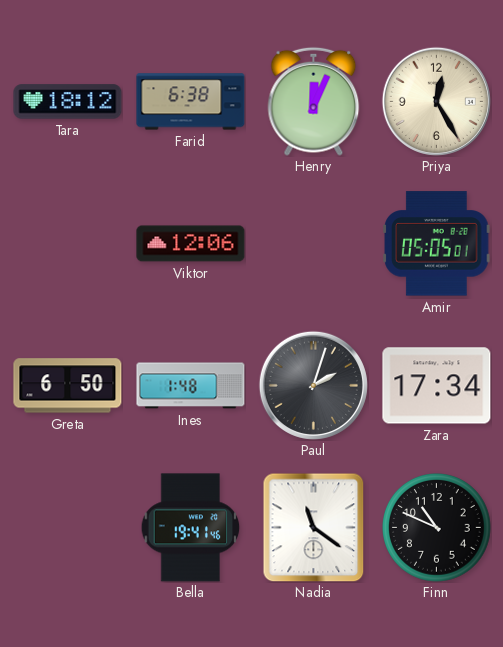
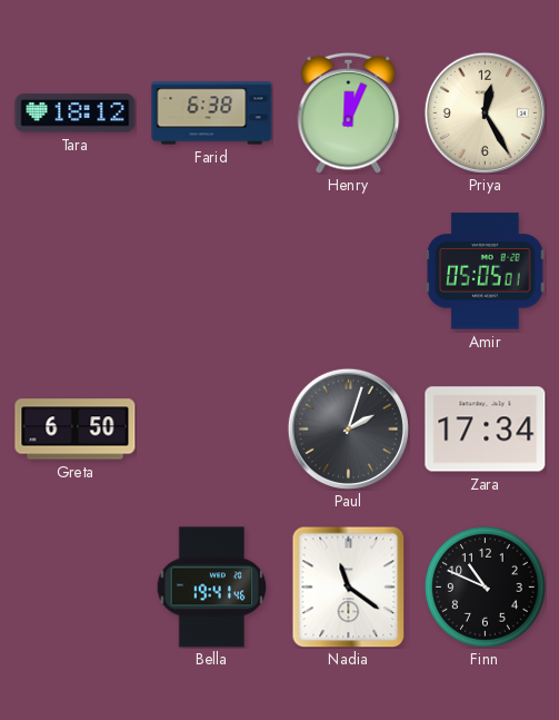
Viktor: 12:06 -> none
Ines: 1:48 -> none
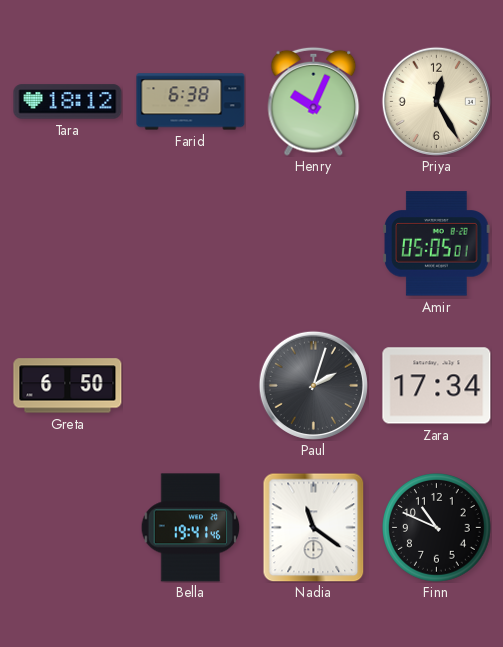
Henry: 12:04 -> 10:04
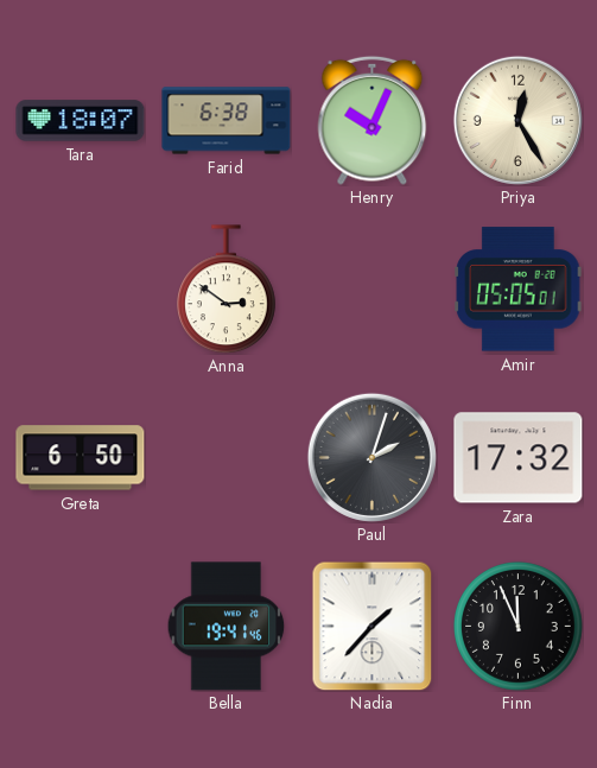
Tara: 18:12 -> 18:07
Anna: none -> 2:51
Zara: 17:34 -> 17:32
Nadia: 11:21 -> 1:37
Finn: 10:49 -> 11:56
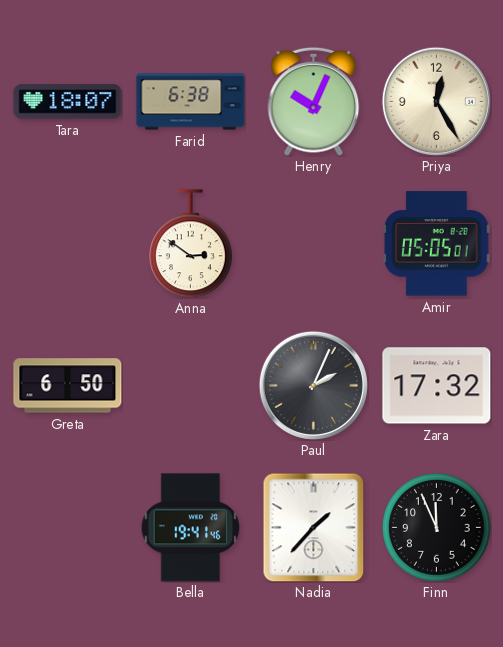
Paul: 2:03 -> 2:04
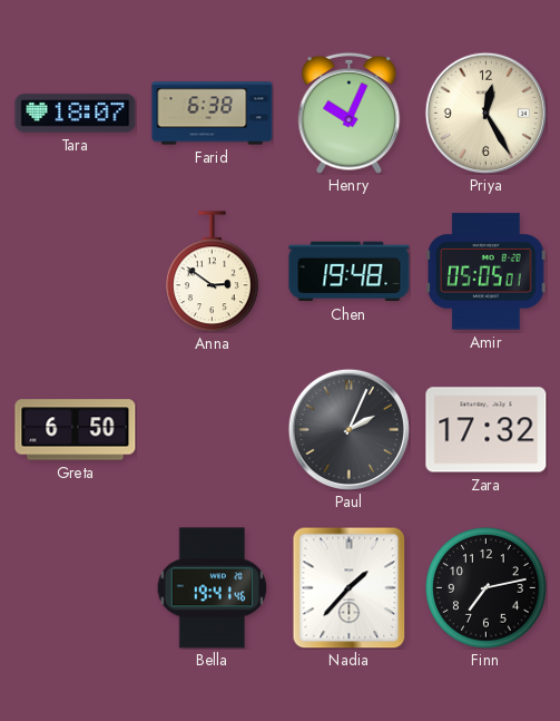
Chen: none -> 19:48
Finn: 11:56 -> 7:13
